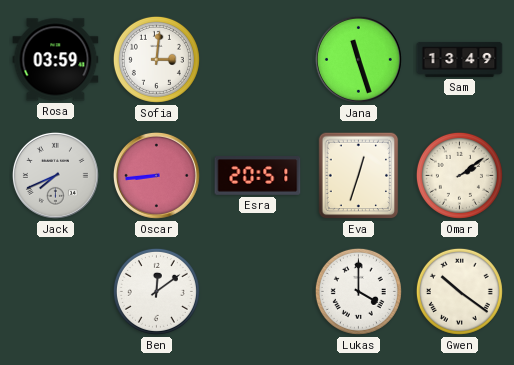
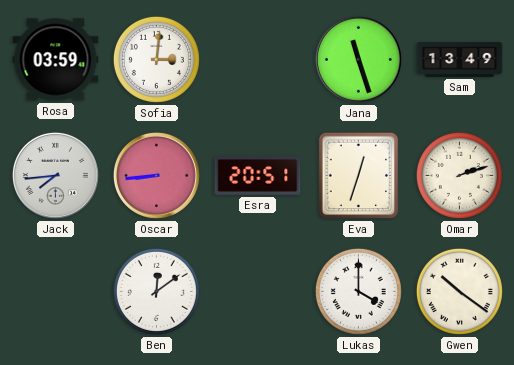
Jack: 7:41 -> 7:44
Omar: 2:09 -> 2:12
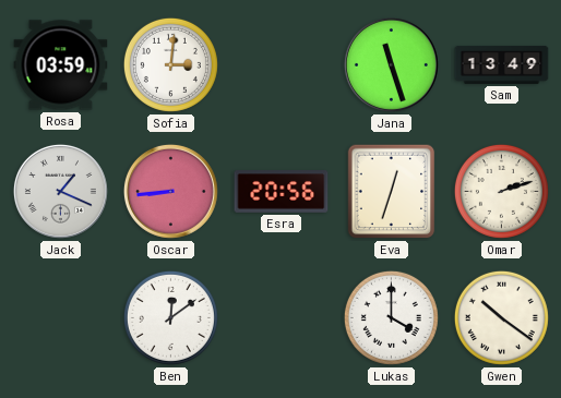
Jack: 7:44 -> 1:19
Esra: 20:51 -> 20:56
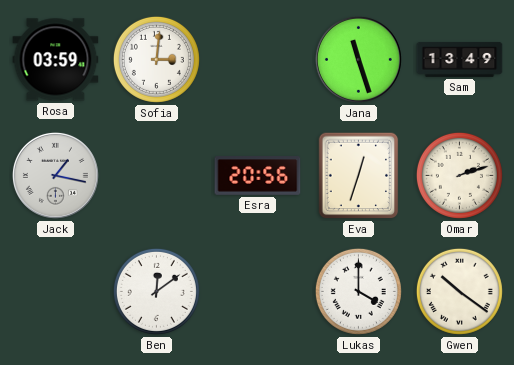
Jack: 1:19 -> 1:17
Oscar: 8:44 -> none
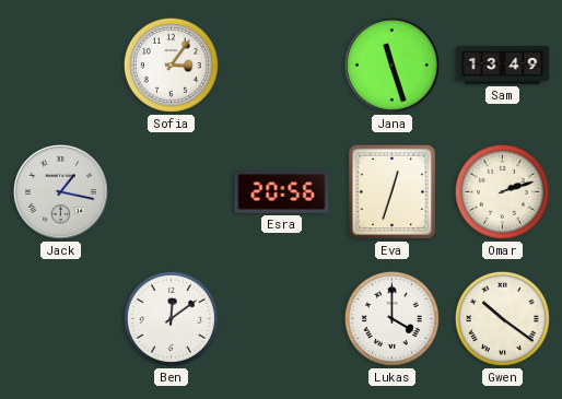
Rosa: 03:59 -> none
Sofia: 3:01 -> 3:06
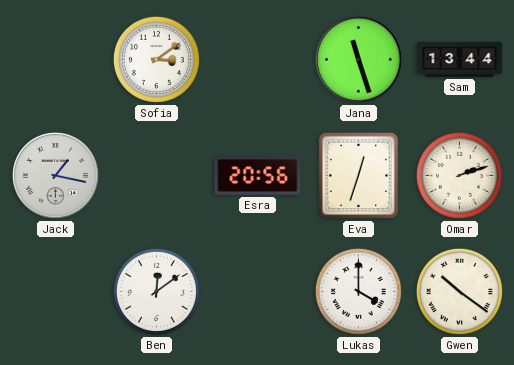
Sofia: 3:06 -> 3:09
Sam: 13:49 -> 13:44
